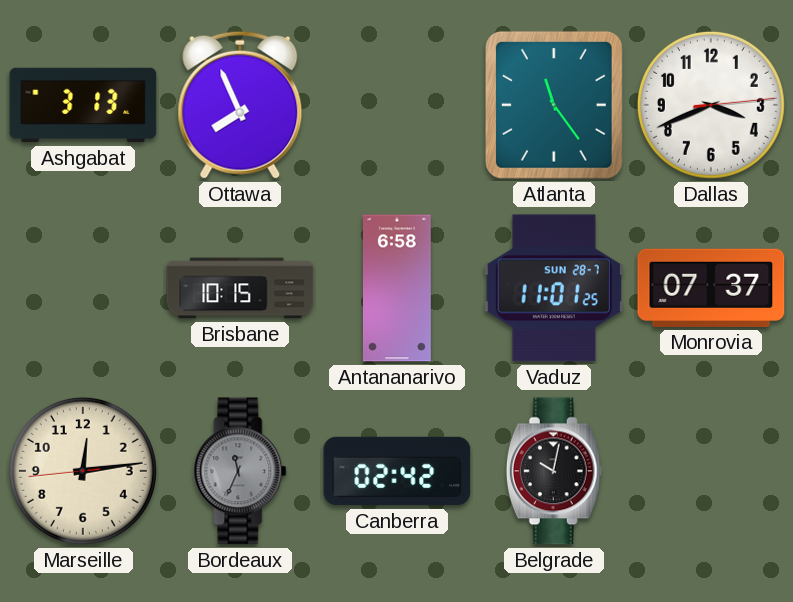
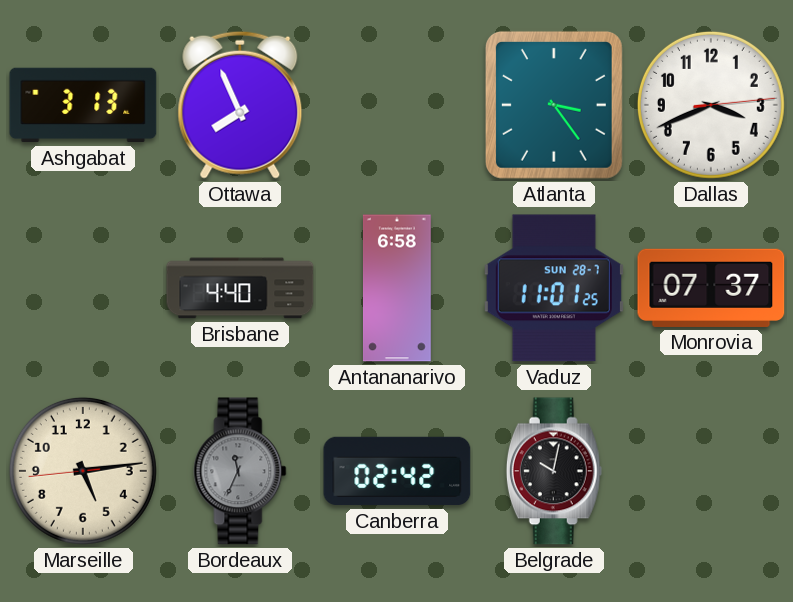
Atlanta: 11:24 -> 3:24
Brisbane: 10:15 -> 4:40
Marseille: 12:13 -> 5:13
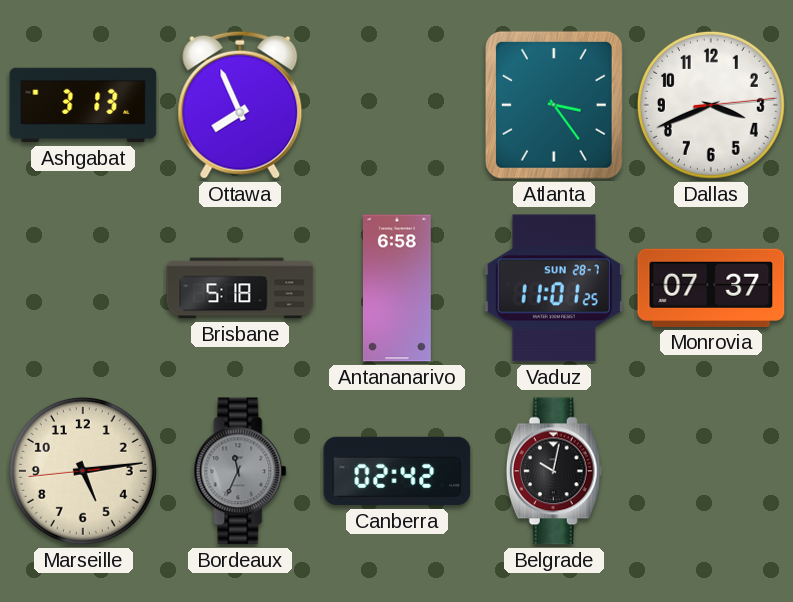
Brisbane: 4:40 -> 5:18
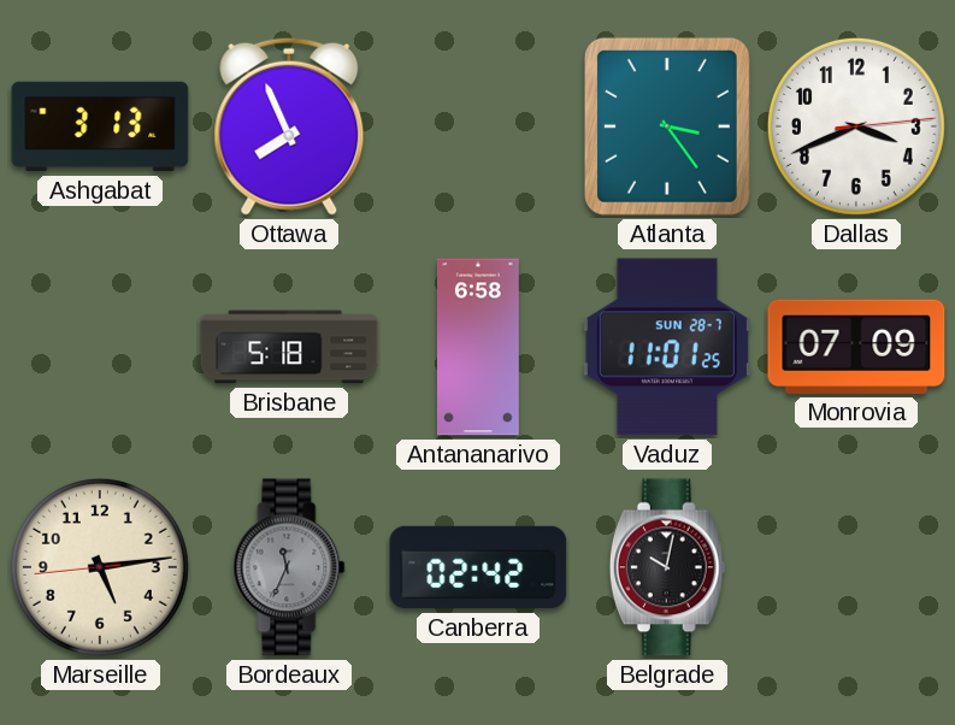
Monrovia: 07:37 -> 07:09
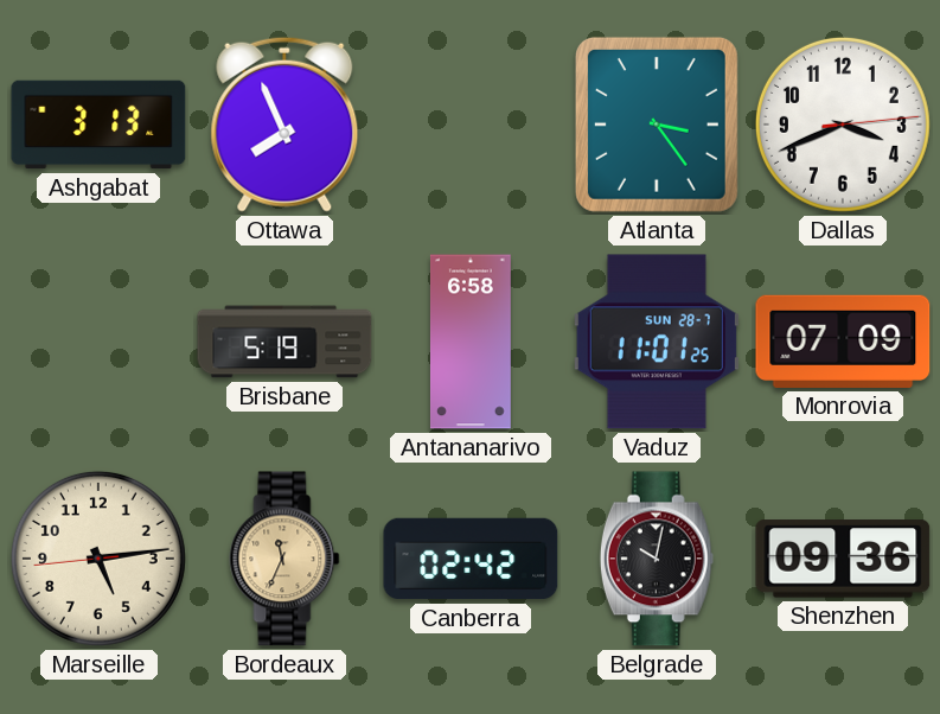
Brisbane: 5:18 -> 5:19
Bordeaux dial: grey -> champagne
Shenzhen: none -> 09:36
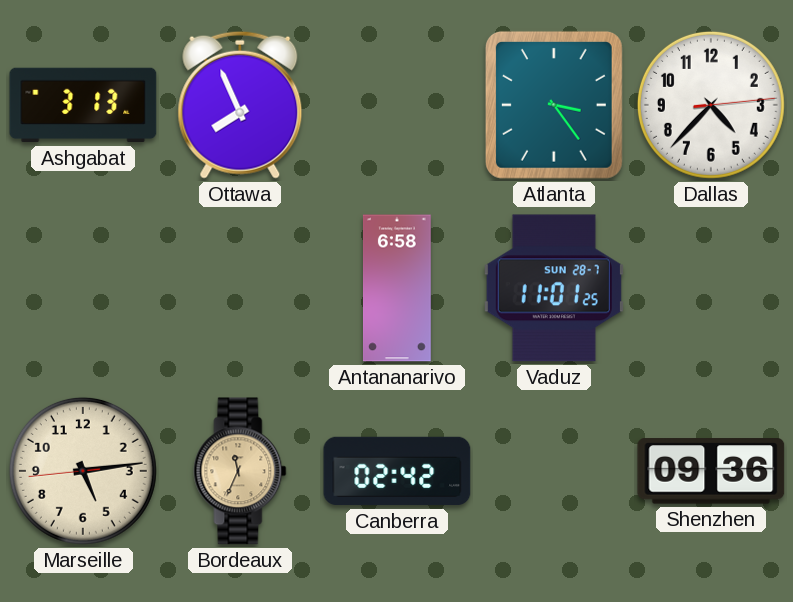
Dallas: 3:41 -> 4:37
Brisbane: 5:19 -> none
Monrovia: 07:09 -> none
Belgrade: 10:02 -> none
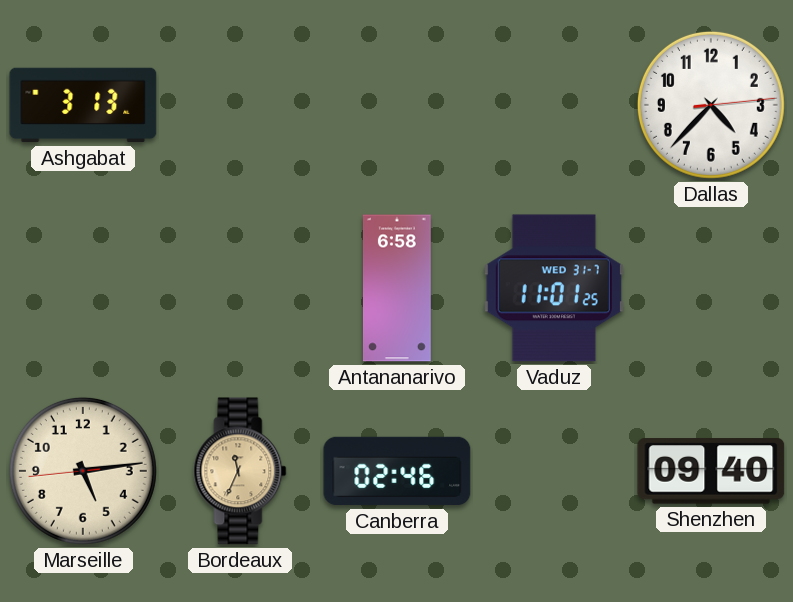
Ottawa: 7:56 -> none
Atlanta: 3:24 -> none
Vaduz date: SUN 28-7 -> WED 31-7
Canberra: 02:42 -> 02:46
Shenzhen: 09:36 -> 09:40
